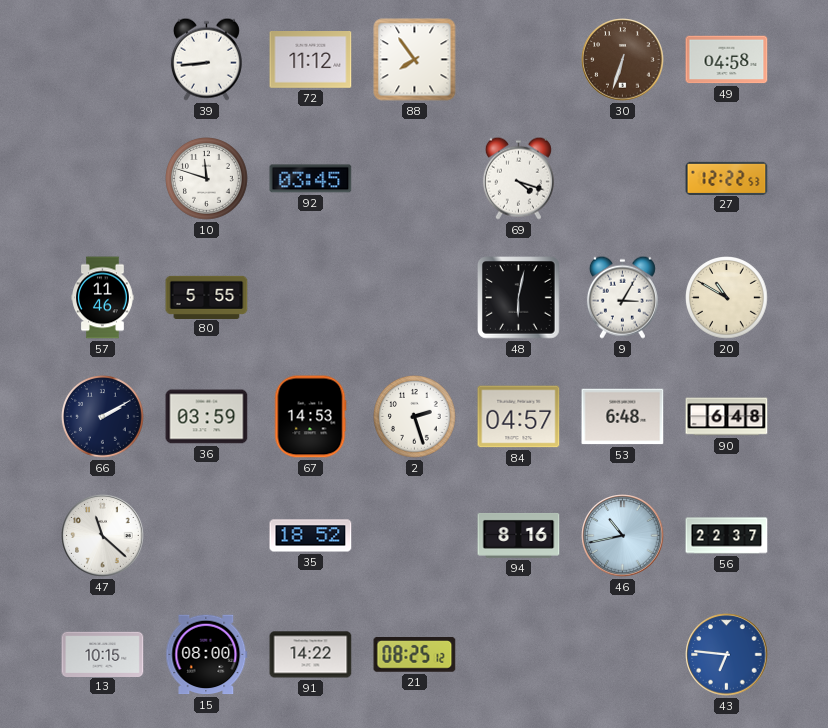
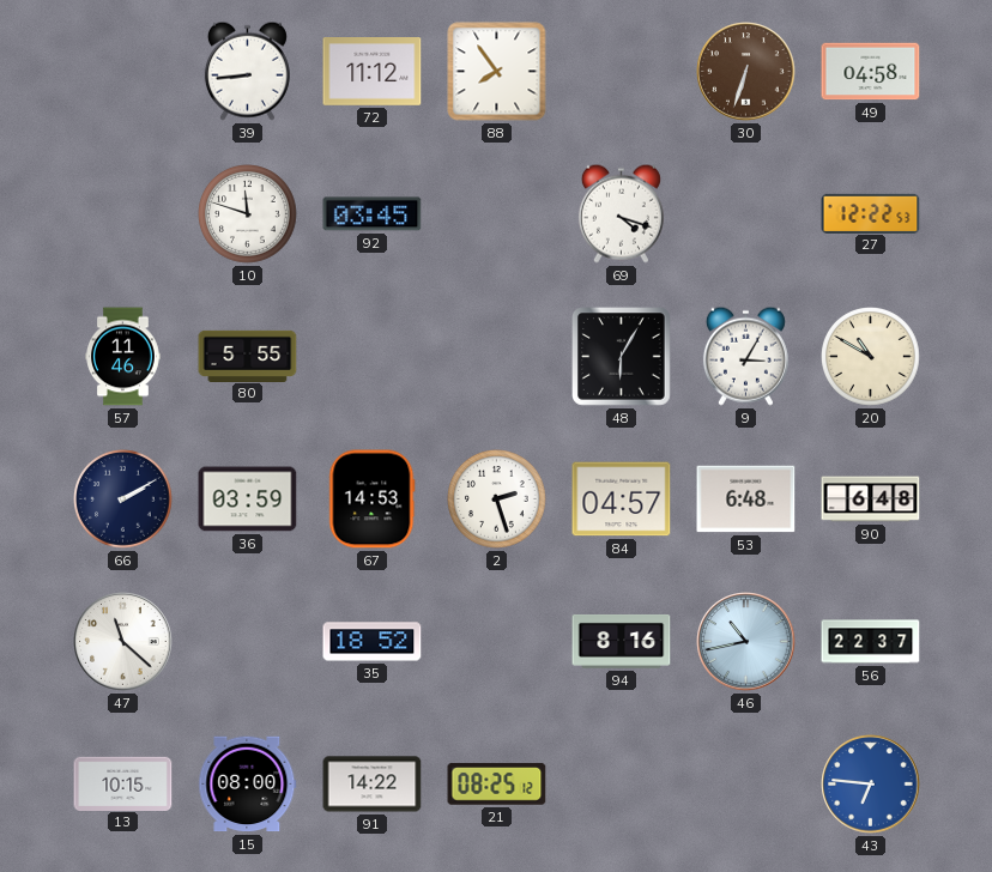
48: 6:02 -> 6:05
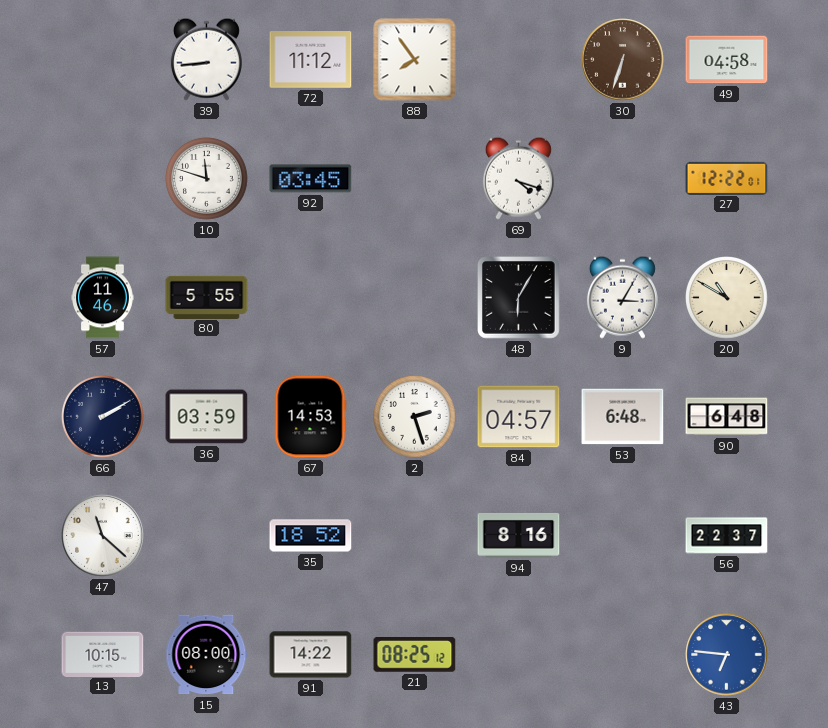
27: 12:22:53 -> 12:22:01
46: 10:43 -> none
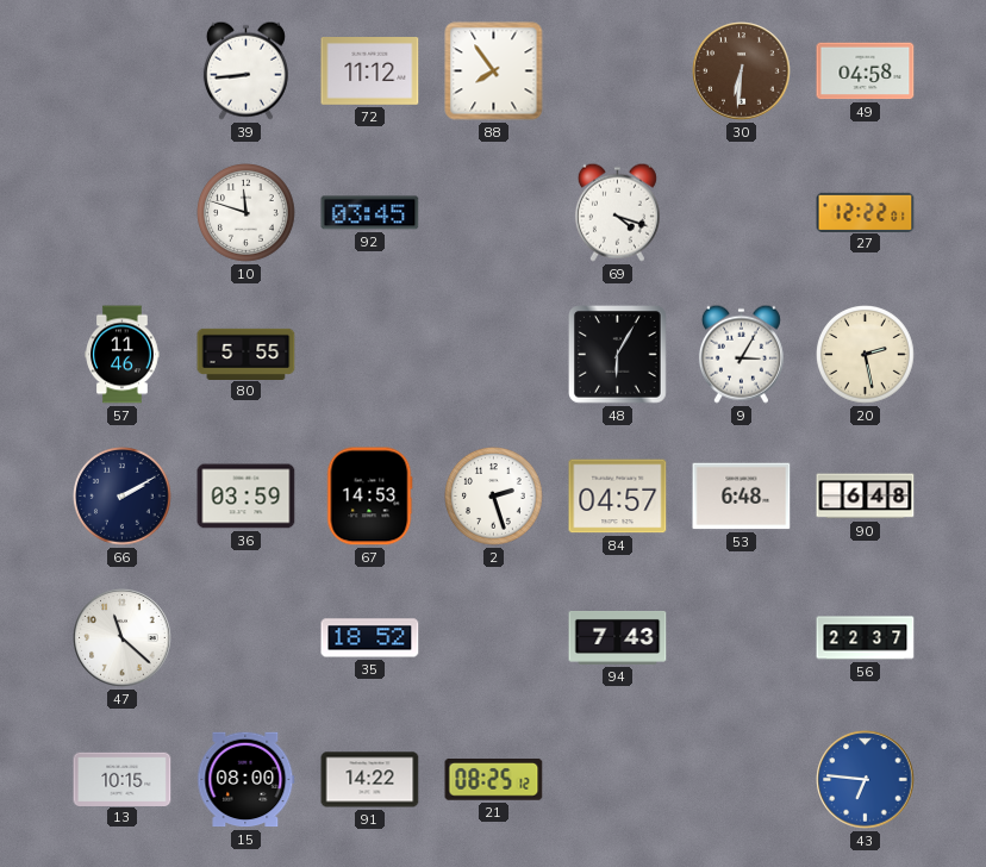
30: 6:33 -> 6:31
20: 10:50 -> 2:28
94: 8:16 -> 7:43
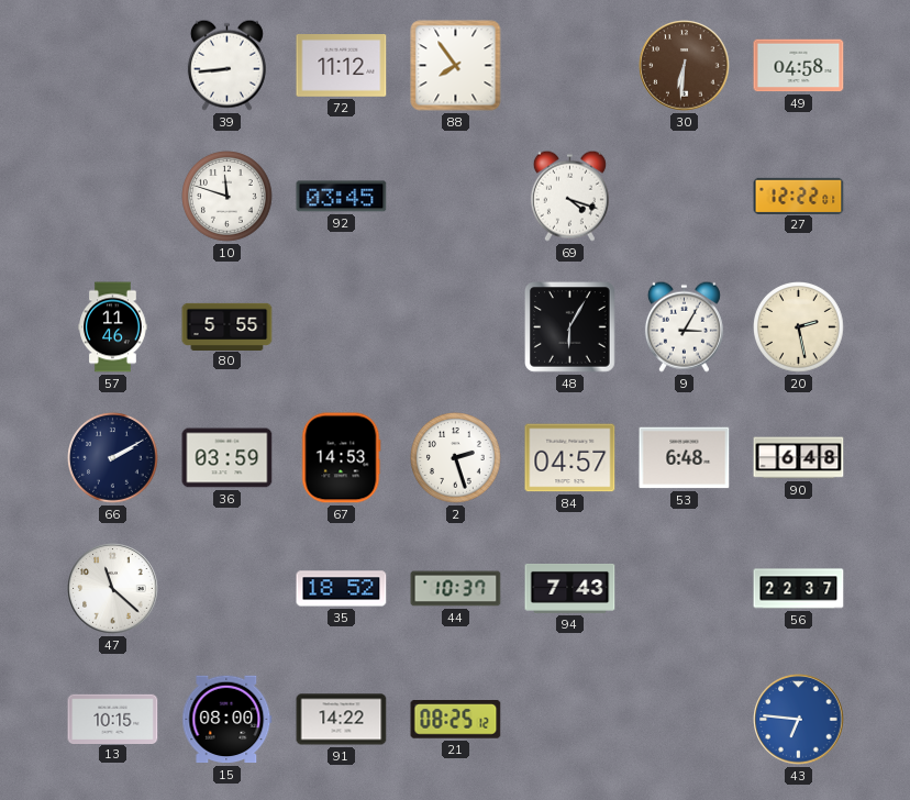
44: none -> 10:37
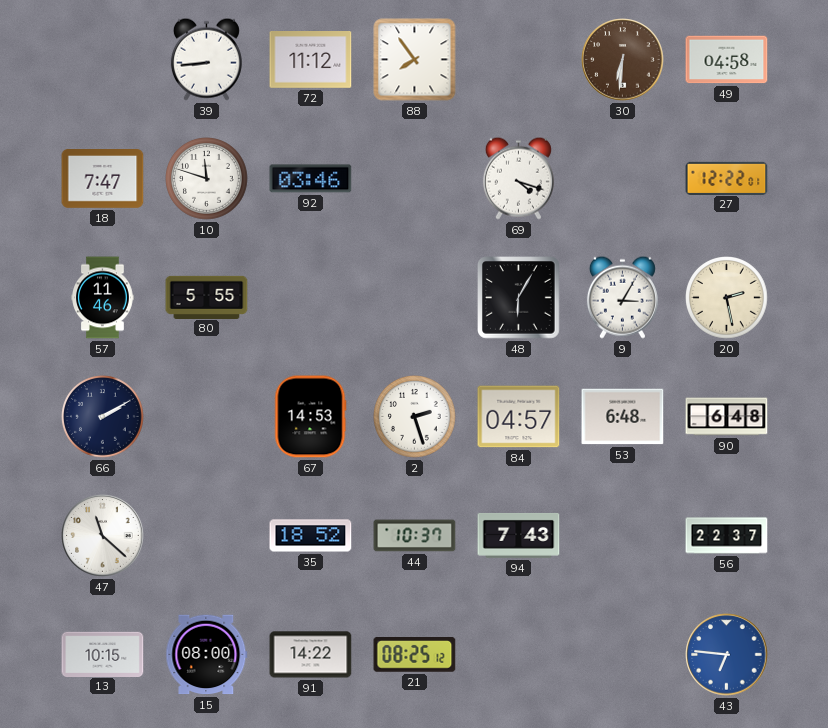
18: none -> 7:47
92: 03:45 -> 03:46
36: 03:59 -> none
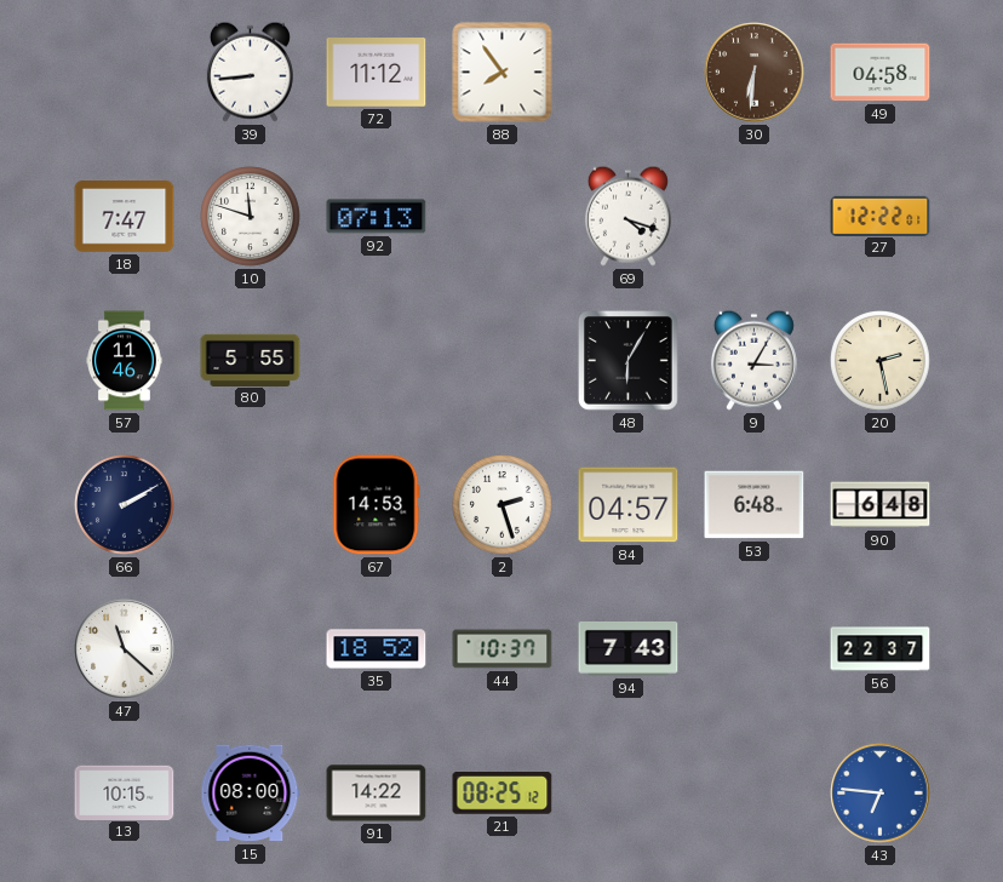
92: 03:46 -> 07:13
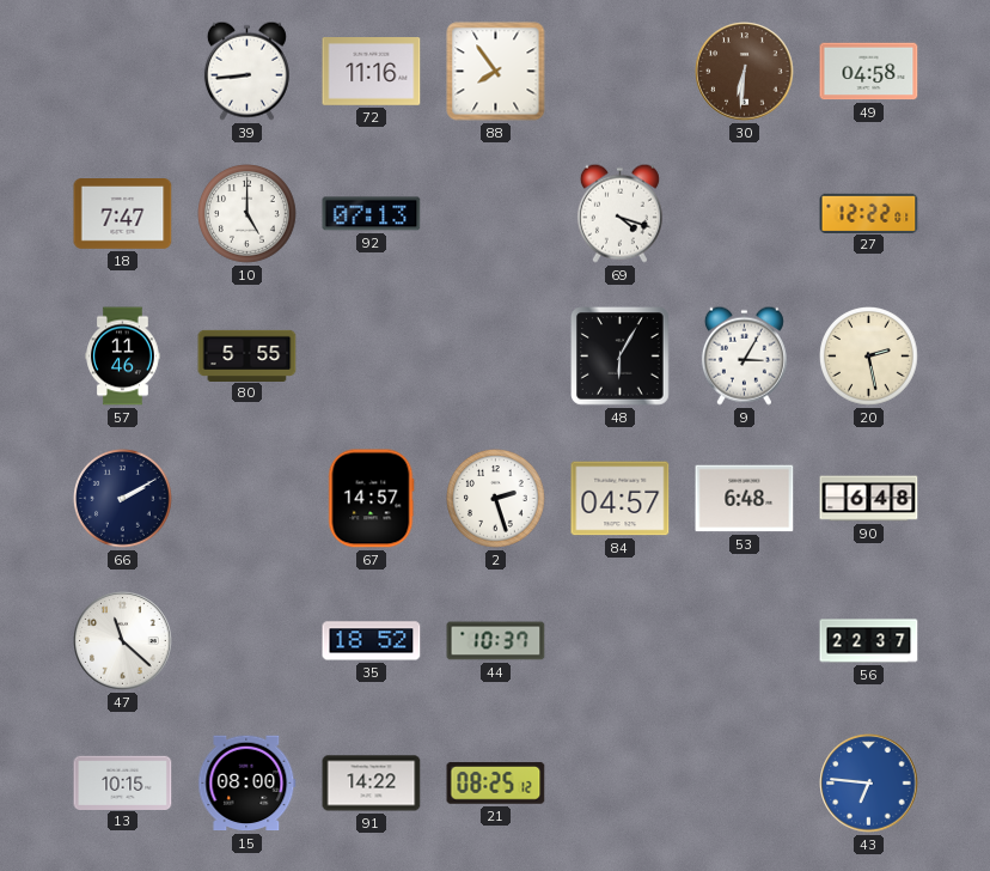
72: 11:12 -> 11:16
10: 11:48 -> 5:00
67: 14:53 -> 14:57
94: 7:43 -> none
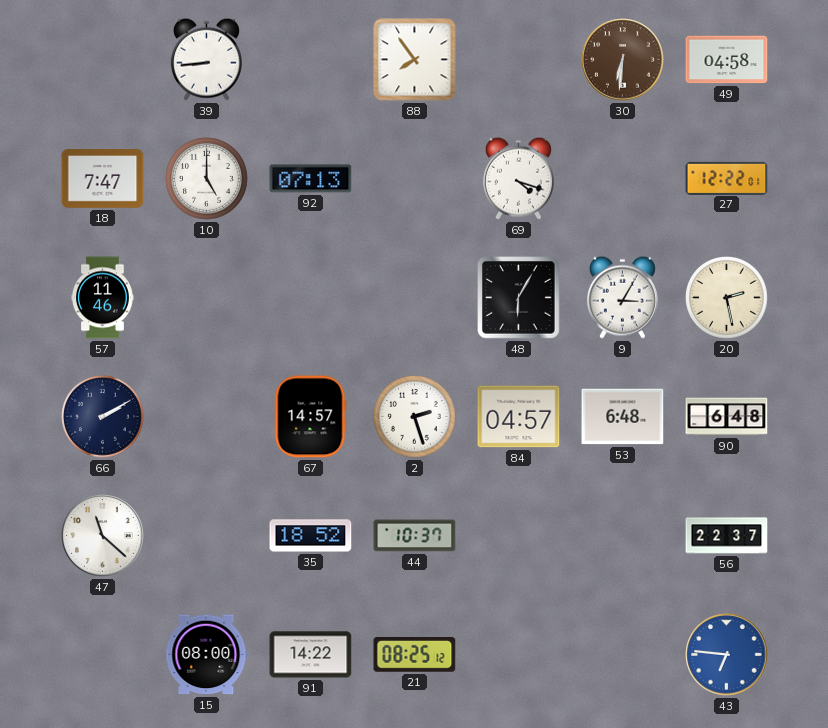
72: 11:16 -> none
80: 5:55 -> none
13: 10:15 -> none
